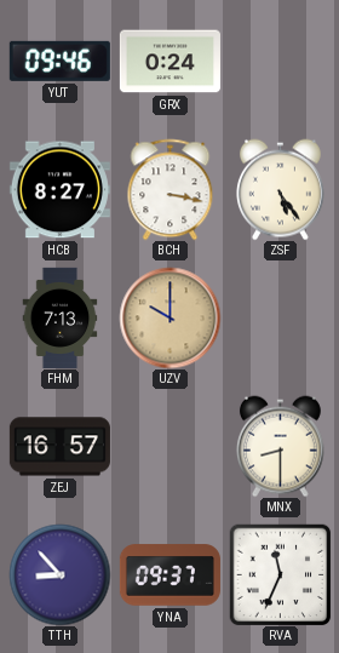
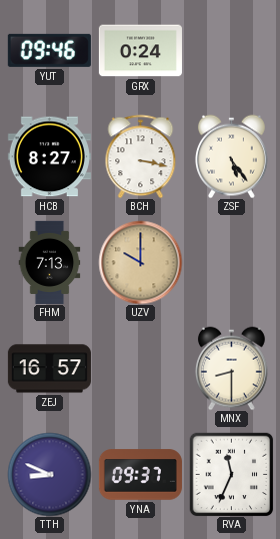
TTH: 8:53 -> 8:49
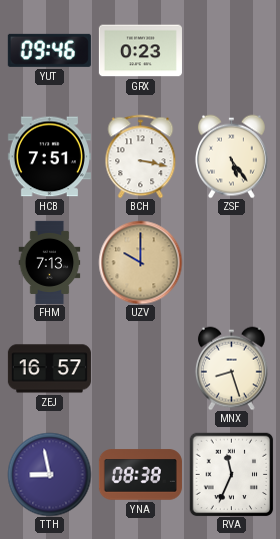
GRX: 0:24 -> 0:23
HCB: 8:27 -> 7:51
MNX: 8:30 -> 8:27
TTH: 8:49 -> 8:58
YNA: 09:37 -> 08:38
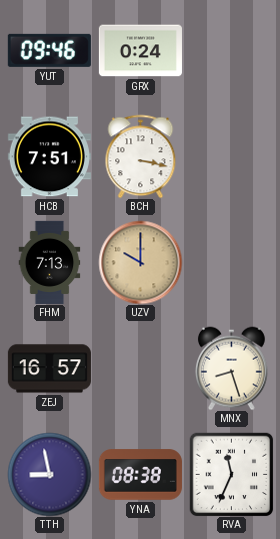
GRX: 0:23 -> 0:24
ZSF: 5:24 -> none
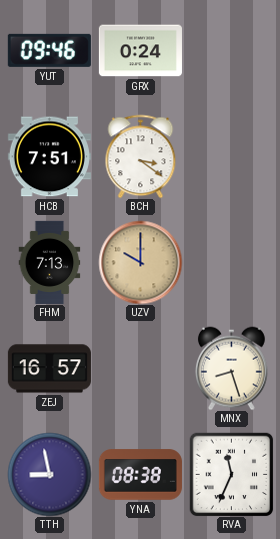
BCH: 3:17 -> 3:21
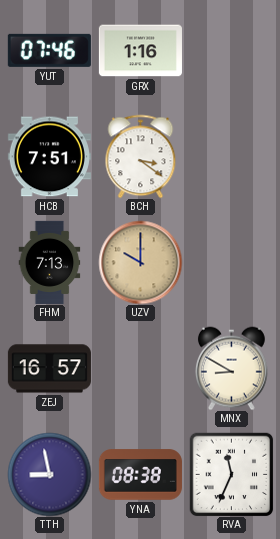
YUT: 09:46 -> 07:46
GRX: 0:24 -> 1:16
MNX: 8:27 -> 8:50
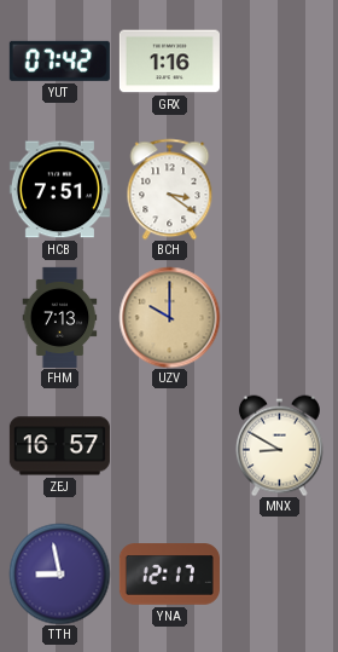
YUT: 07:46 -> 07:42
YNA: 08:38 -> 12:17
RVA: 11:34 -> none
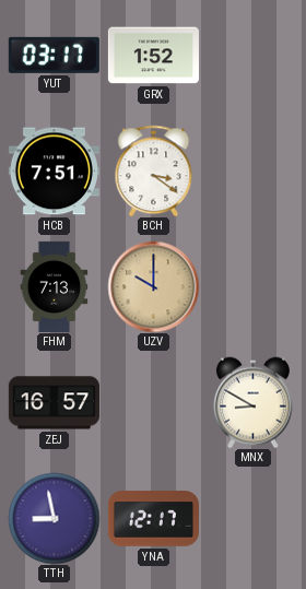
YUT: 07:42 -> 03:17
GRX: 1:16 -> 1:52
